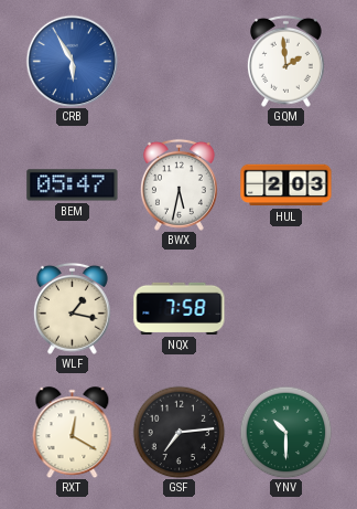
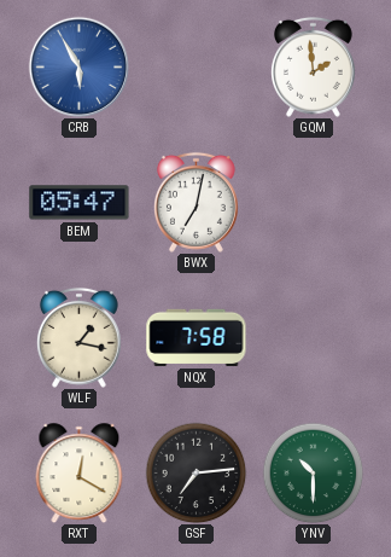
BWX: 5:32 -> 7:02
HUL: 2:03 -> none
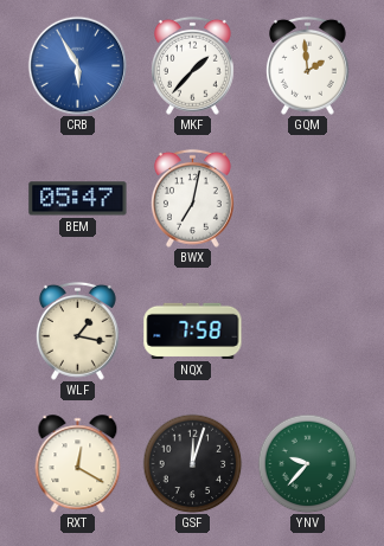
MKF: none -> 1:37
GSF: 7:14 -> 12:03
YNV: 10:30 -> 9:37
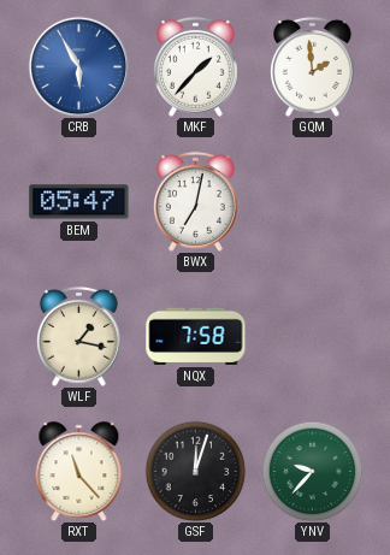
RXT: 12:20 -> 11:23
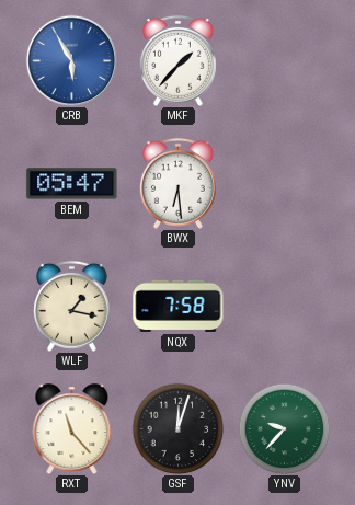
GQM: 1:59 -> none
BWX: 7:02 -> 6:29
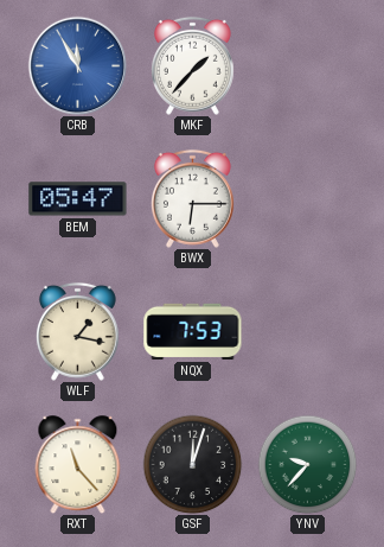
CRB: 5:55 -> 11:55
BWX: 6:29 -> 6:15
NQX: 7:58 -> 7:53
